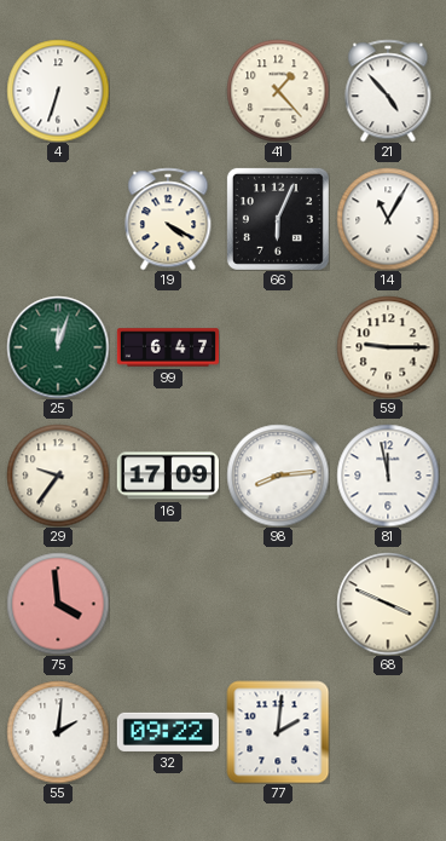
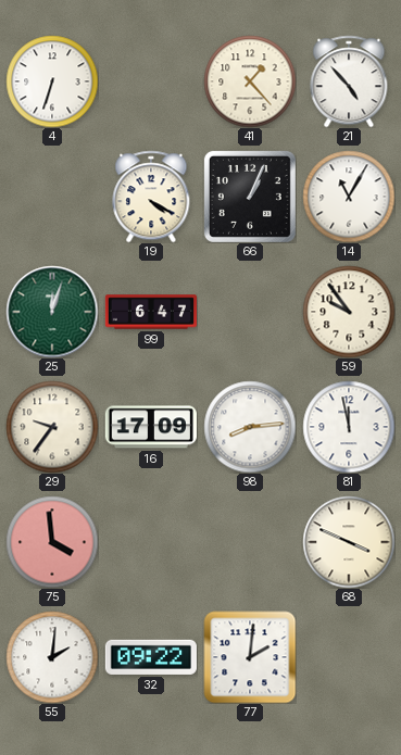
66: 6:04 -> 1:04
59: 9:15 -> 9:54
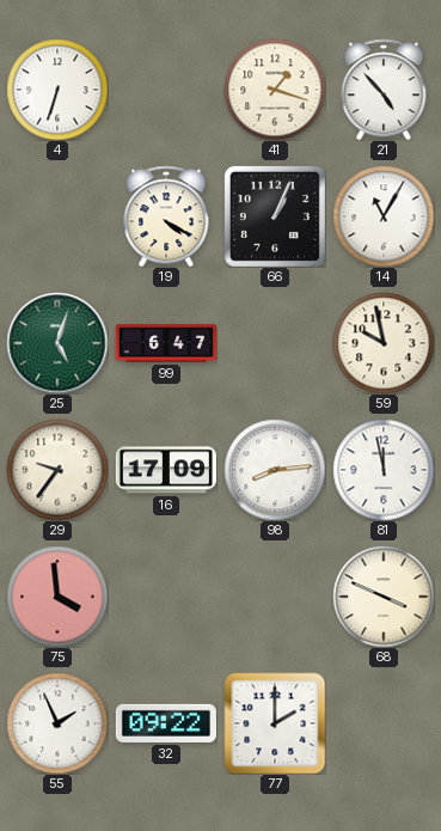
41: 1:23 -> 1:18
25: 12:03 -> 5:03
59: 9:54 -> 9:58
55: 2:01 -> 1:56
77: 2:01 -> 2:00
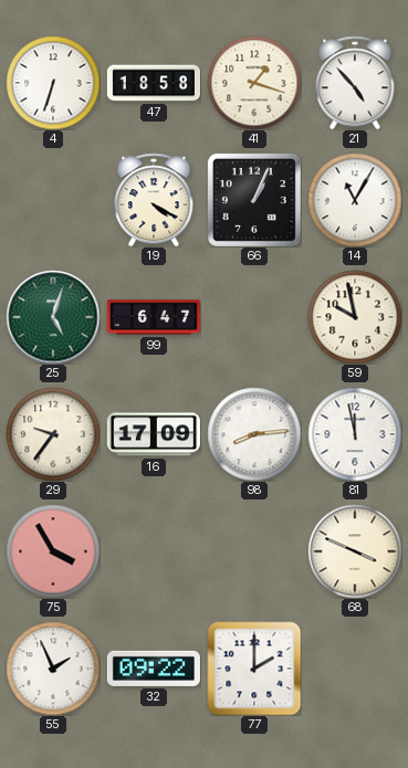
47: none -> 18:58
75: 3:59 -> 3:55
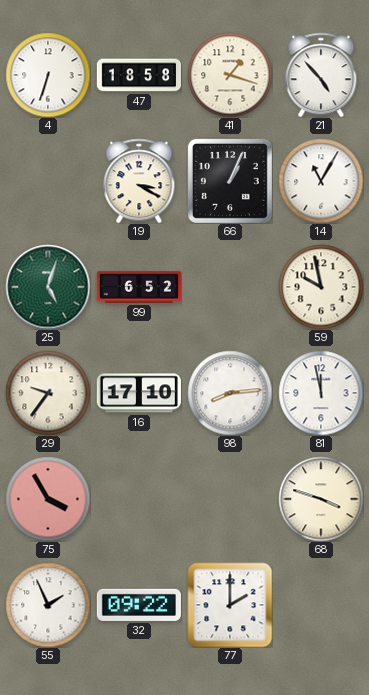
19: 4:20 -> 3:20
99: 6:47 -> 6:52
16: 17:09 -> 17:10
68: 3:49 -> 3:48
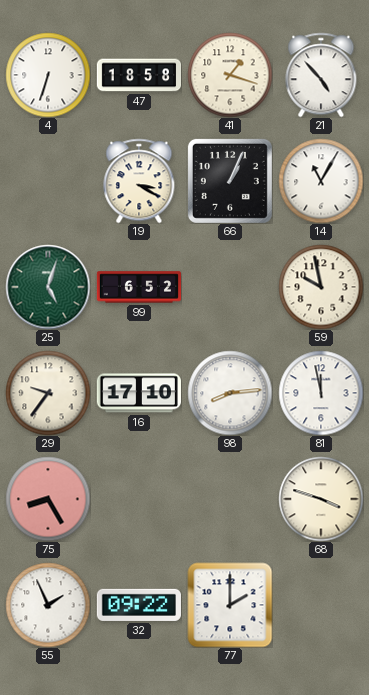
75: 3:55 -> 8:25
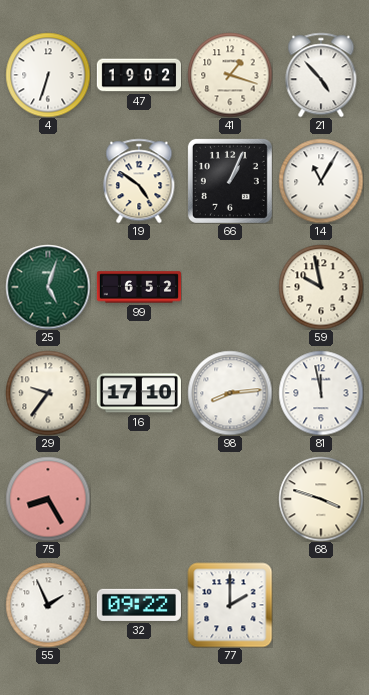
47: 18:58 -> 19:02
19: 3:20 -> 4:51
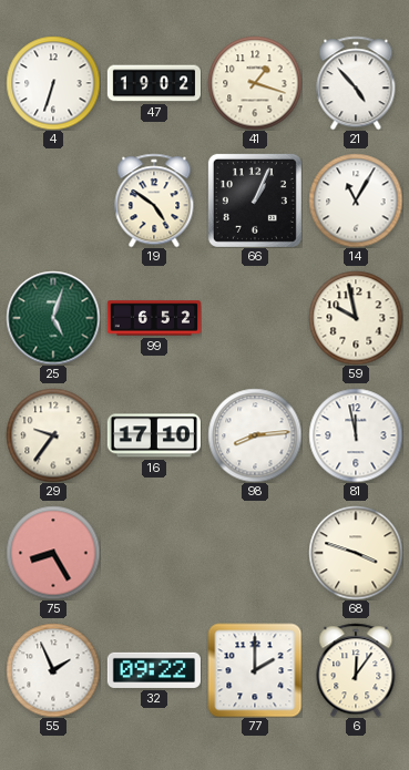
6: none -> 12:06
